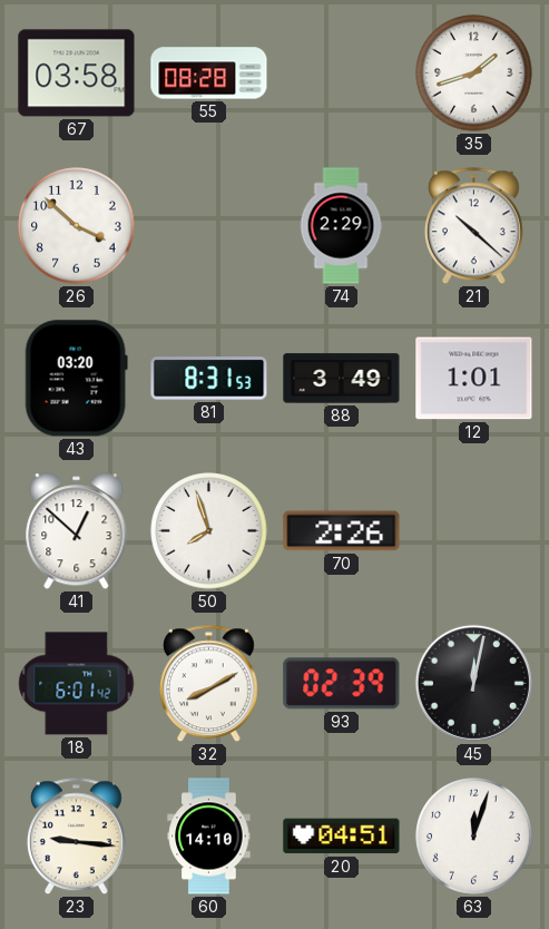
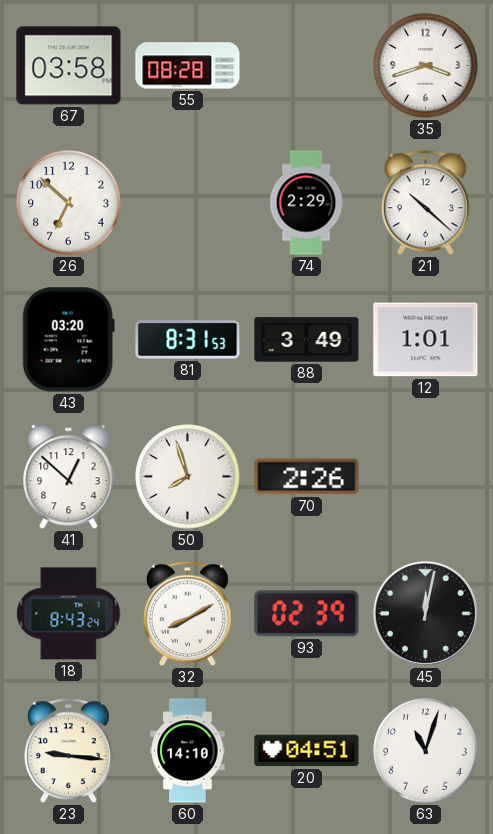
35: 1:42 -> 3:42
26: 3:52 -> 6:52
18: 6:01 -> 8:43
63: 12:03 -> 11:03
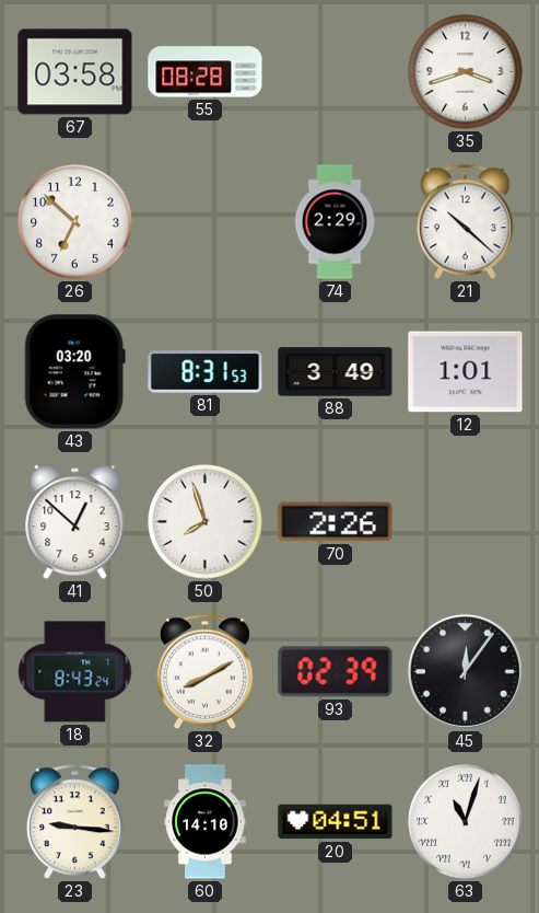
45: 12:02 -> 12:06
63 numerals: Arabic -> Roman
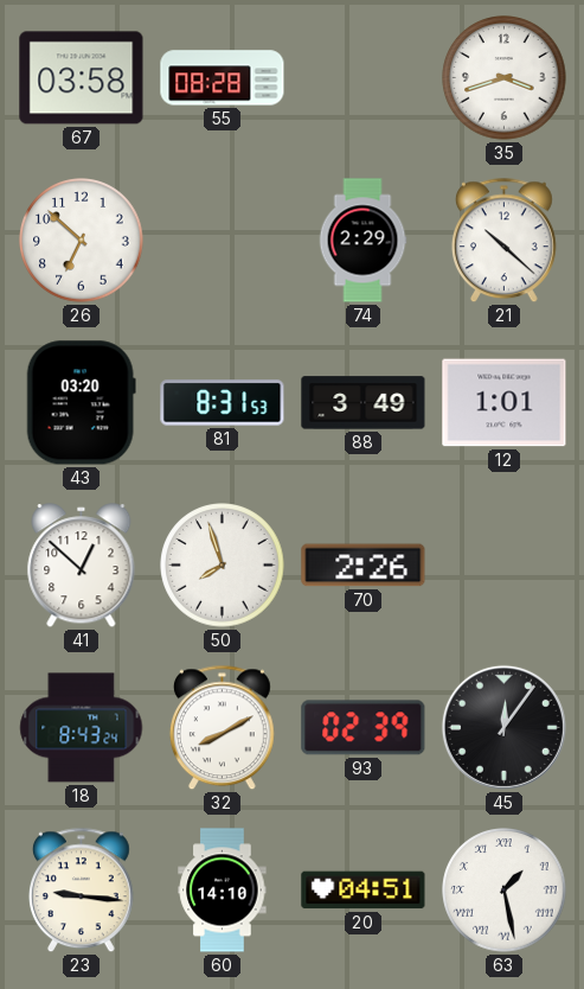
63: 11:03 -> 1:28
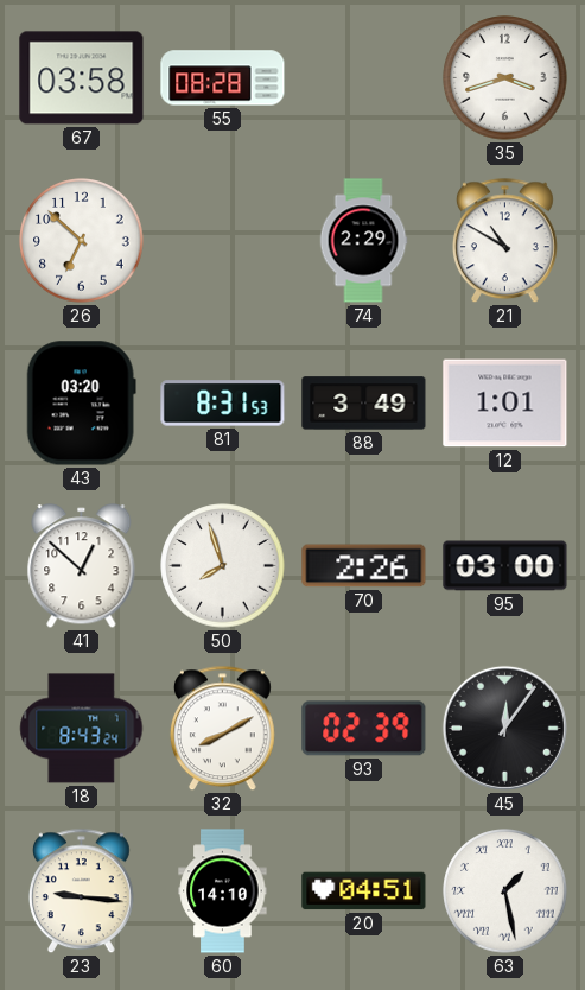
21: 10:22 -> 10:50
95: none -> 03:00
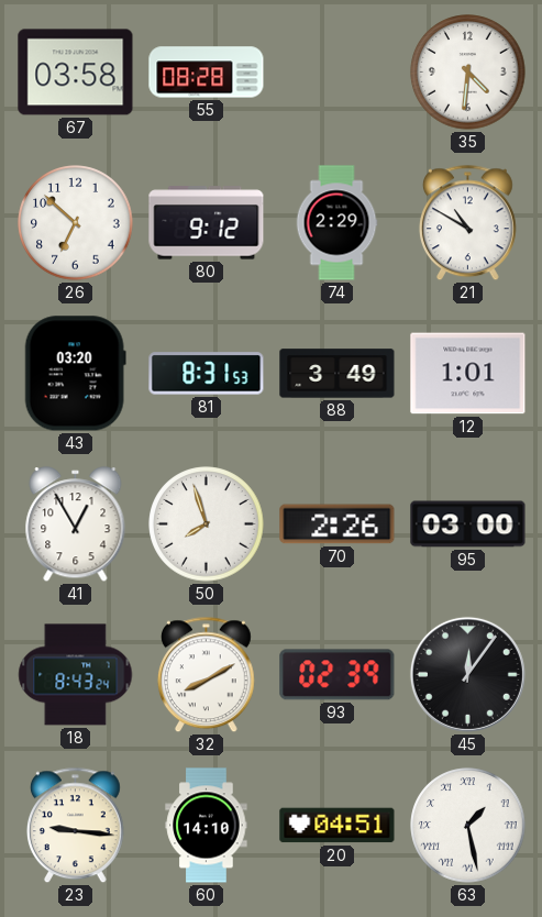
35: 3:42 -> 4:31
80: none -> 9:12
41: 12:52 -> 12:55
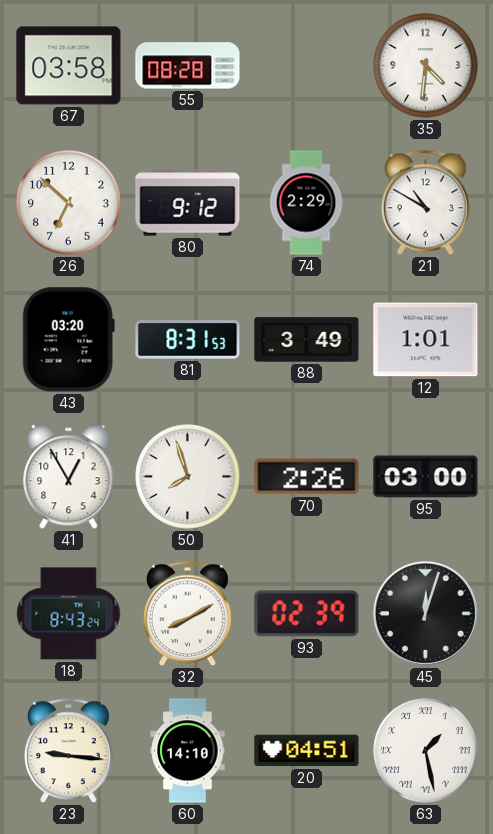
45: 12:06 -> 12:03
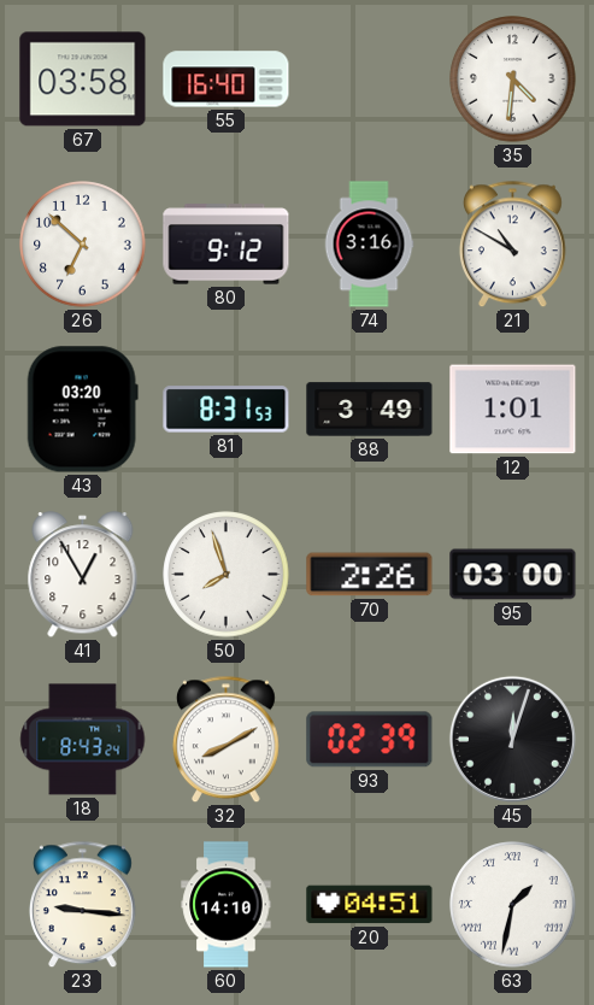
55: 08:28 -> 16:40
74: 2:29 -> 3:16
63: 1:28 -> 1:32
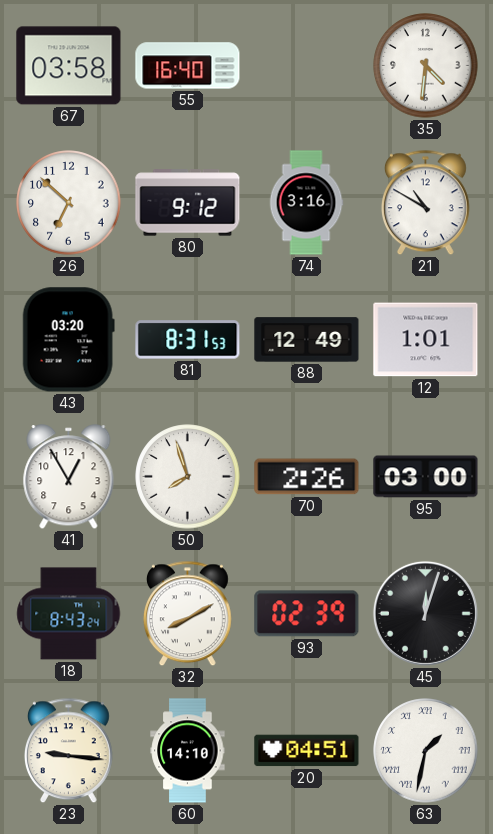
88: 3:49 -> 12:49
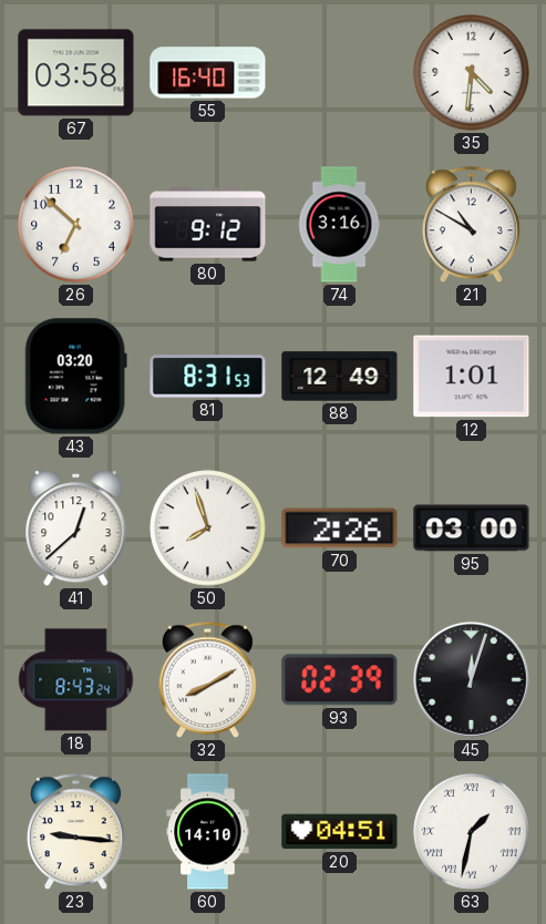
41: 12:55 -> 12:38
